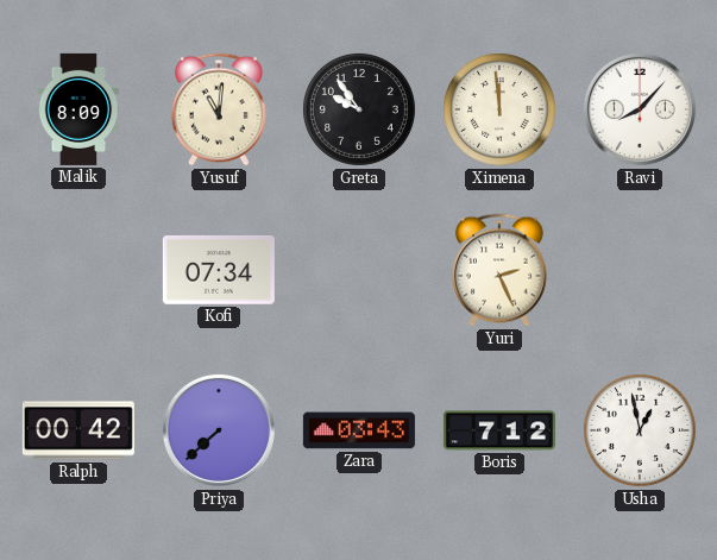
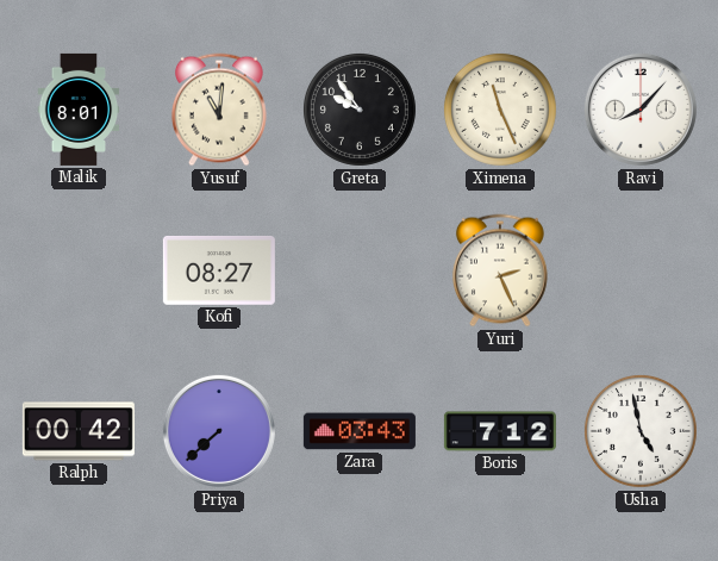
Malik: 8:09 -> 8:01
Ximena: 11:59 -> 11:26
Kofi: 07:34 -> 08:27
Usha: 12:58 -> 4:58
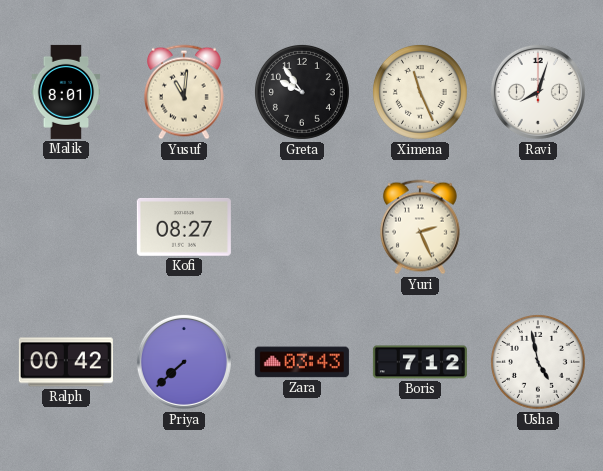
Ravi: 8:07 -> 8:03
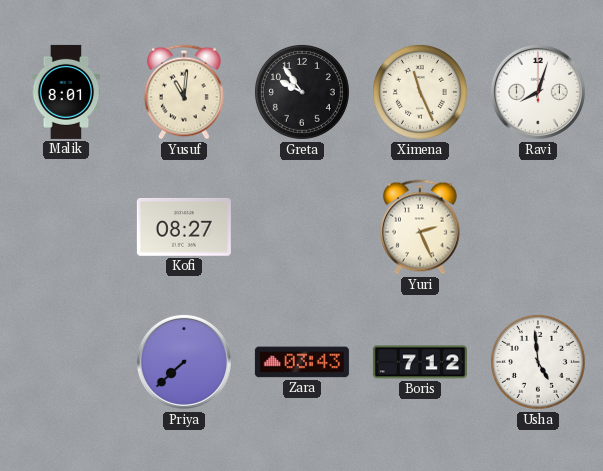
Ralph: 00:42 -> none
Usha: 4:58 -> 4:59
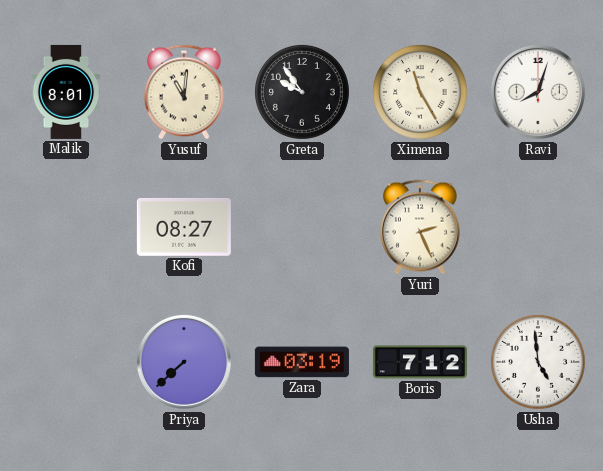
Ximena: 11:26 -> 11:25
Zara: 03:43 -> 03:19
